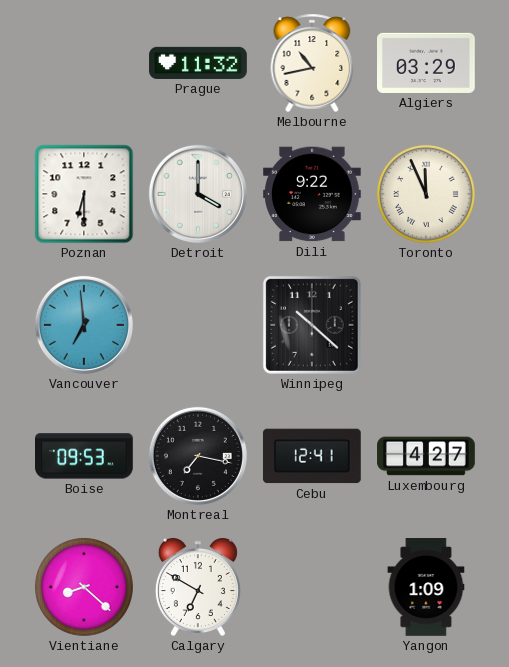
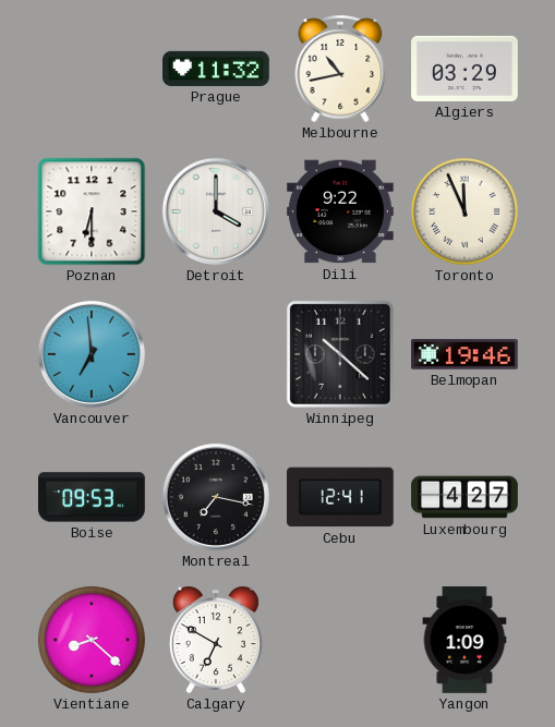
Belmopan: none -> 19:46
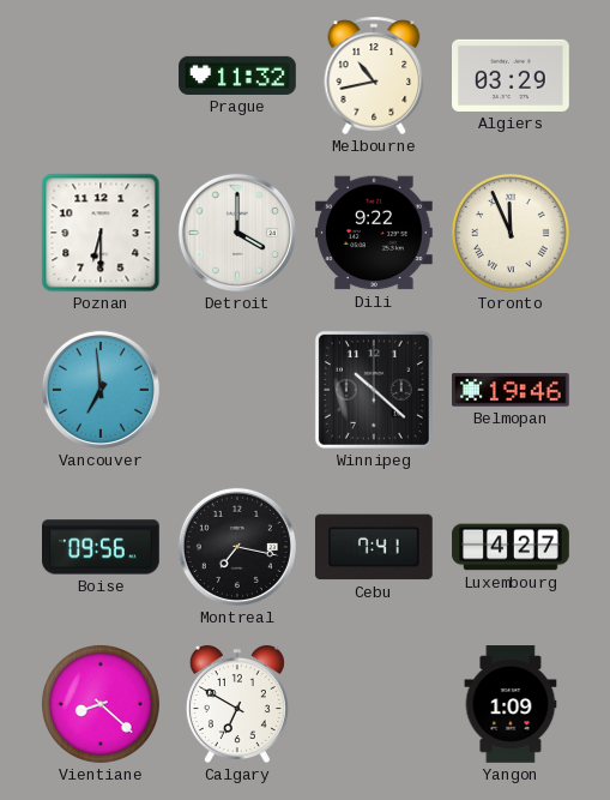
Boise: 09:53 -> 09:56
Cebu: 12:41 -> 7:41
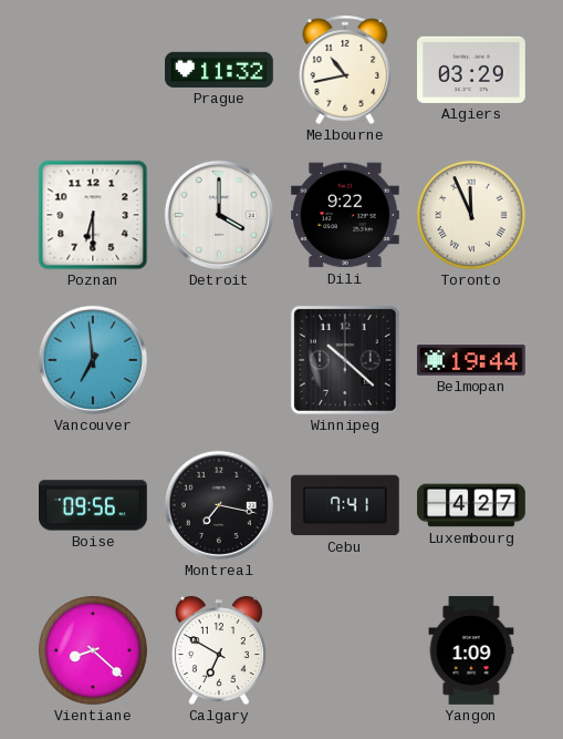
Belmopan: 19:46 -> 19:44
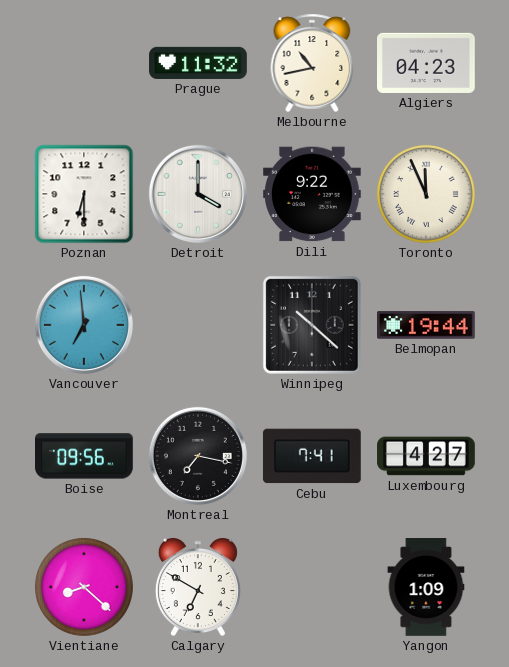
Algiers: 03:29 -> 04:23
